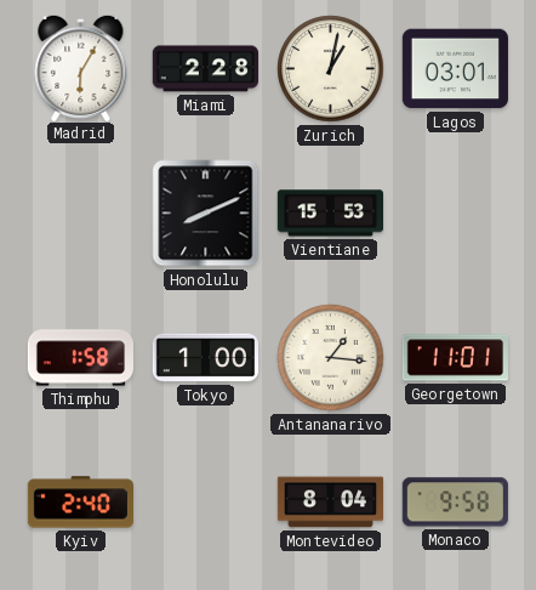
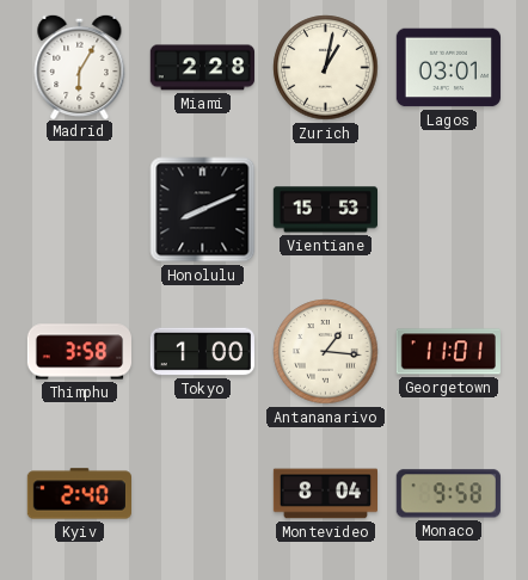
Thimphu: 1:58 -> 3:58
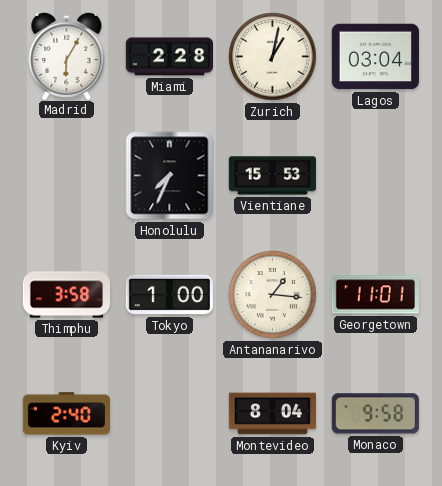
Lagos: 03:01 -> 03:04
Honolulu: 8:11 -> 7:34
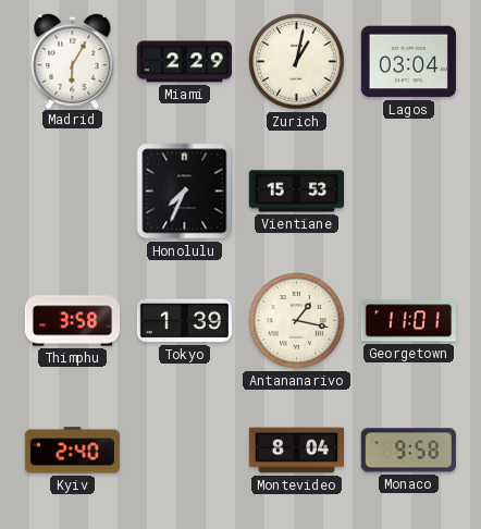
Miami: 2:28 -> 2:29
Tokyo: 1:00 -> 1:39
Antananarivo: 1:16 -> 1:17
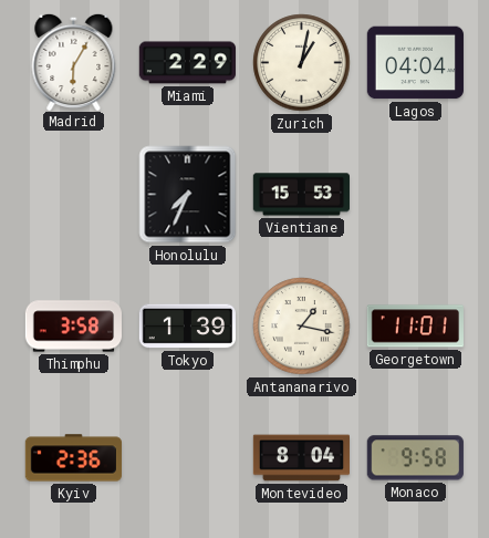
Lagos: 03:04 -> 04:04
Kyiv: 2:40 -> 2:36
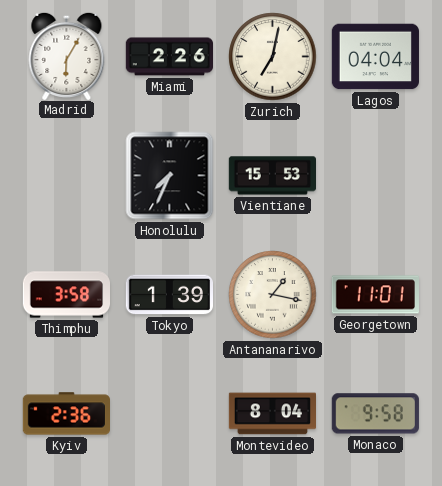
Miami: 2:29 -> 2:26
Zurich: 1:02 -> 7:02
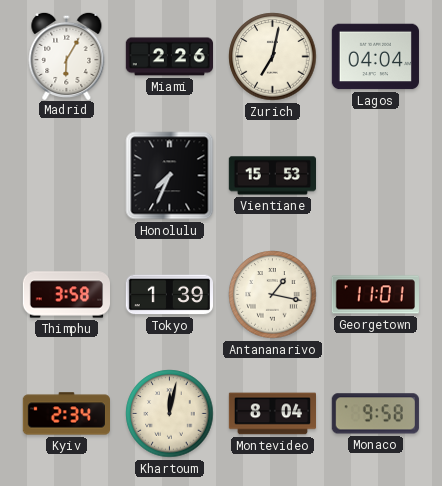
Kyiv: 2:36 -> 2:34
Khartoum: none -> 12:02
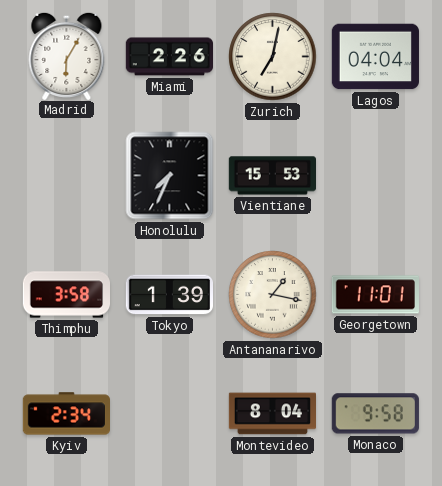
Khartoum: 12:02 -> none
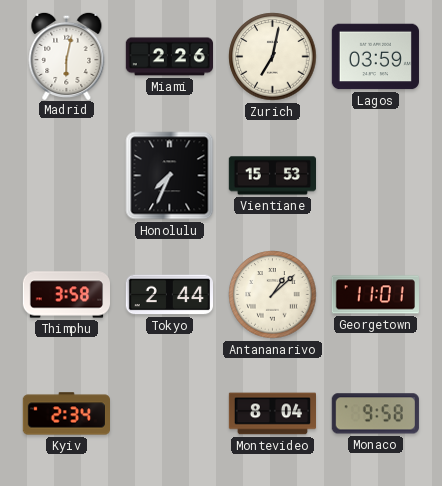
Madrid: 6:05 -> 6:02
Lagos: 04:04 -> 03:59
Tokyo: 1:39 -> 2:44
Antananarivo: 1:17 -> 1:08
